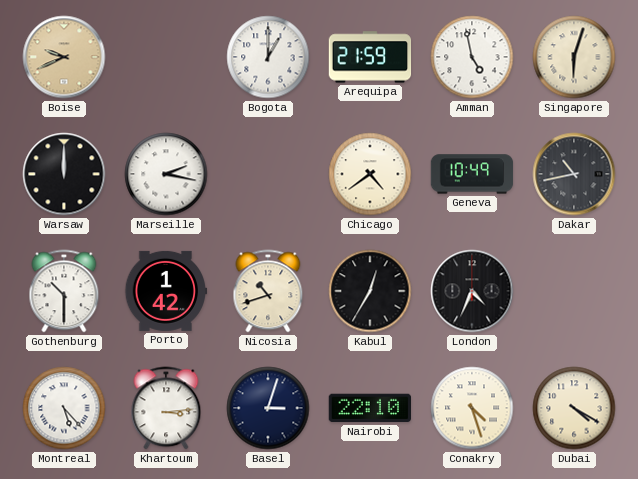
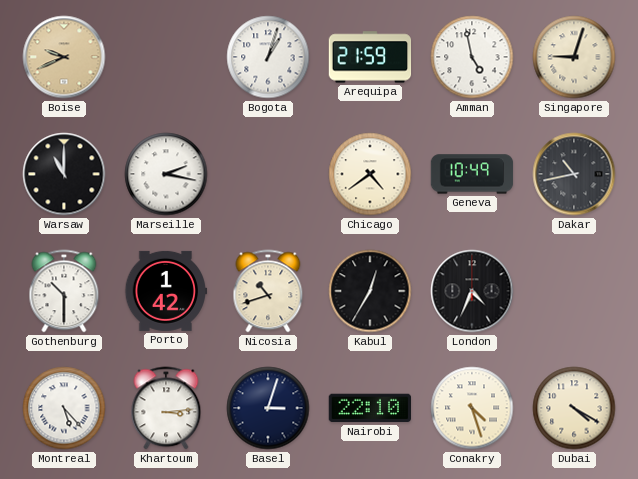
Bogota: 1:00 -> 1:03
Singapore: 6:03 -> 9:03
Warsaw: 12:00 -> 11:00
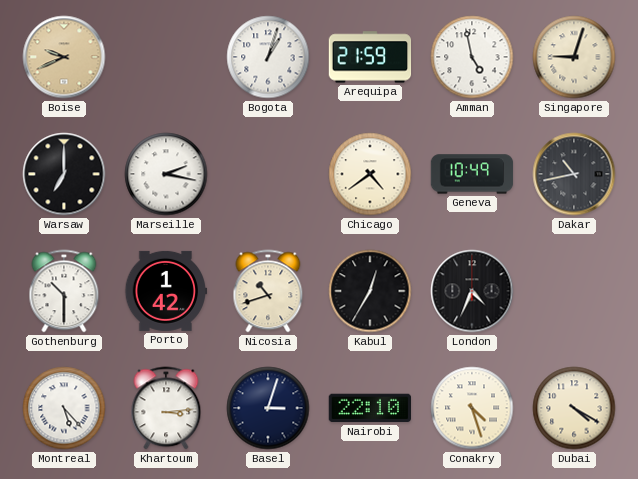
Warsaw: 11:00 -> 7:00
